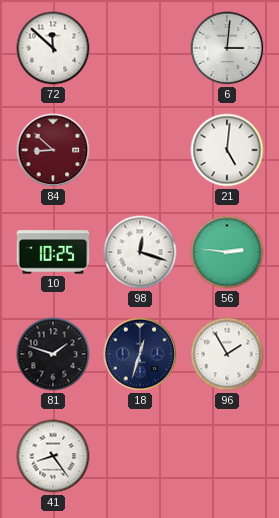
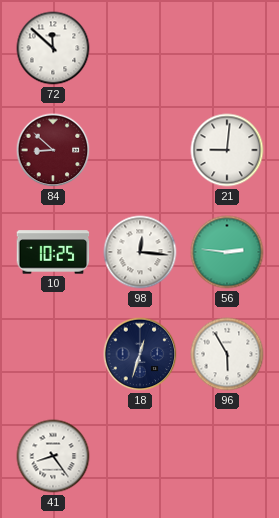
6: 3:01 -> none
21: 5:01 -> 9:01
98: 12:18 -> 12:16
81: 1:48 -> none
96: 1:55 -> 5:55
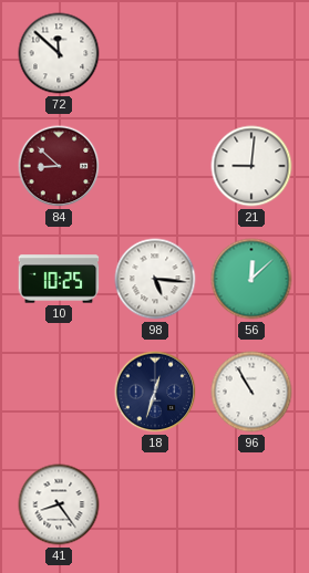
98: 12:16 -> 5:16
56: 2:46 -> 12:08
96: 5:55 -> 10:55
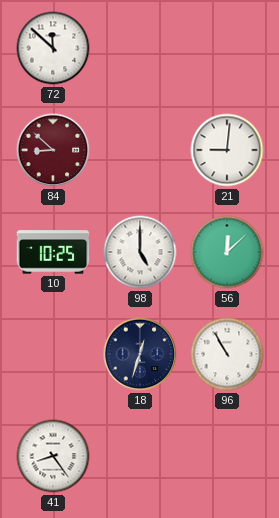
98: 5:16 -> 5:00
